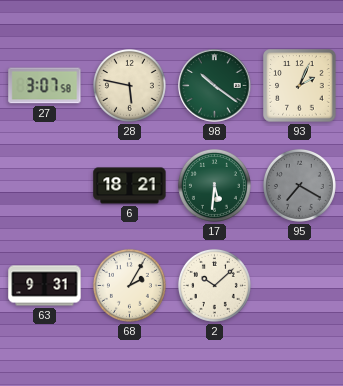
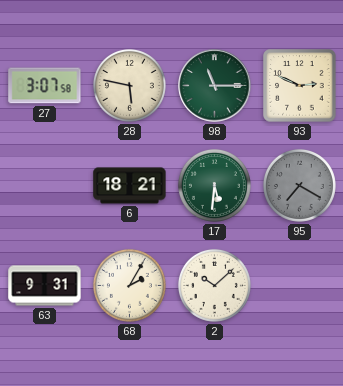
98: 10:21 -> 11:15
93: 2:04 -> 2:49
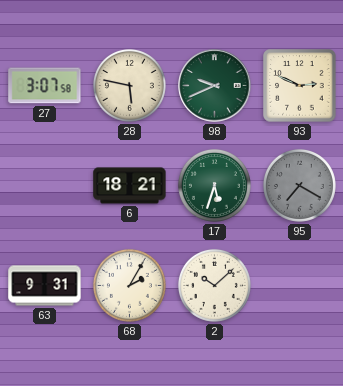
98: 11:15 -> 9:41
17: 5:31 -> 5:33
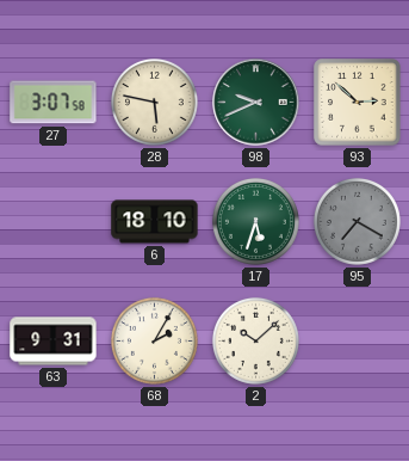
93: 2:49 -> 2:52
6: 18:21 -> 18:10
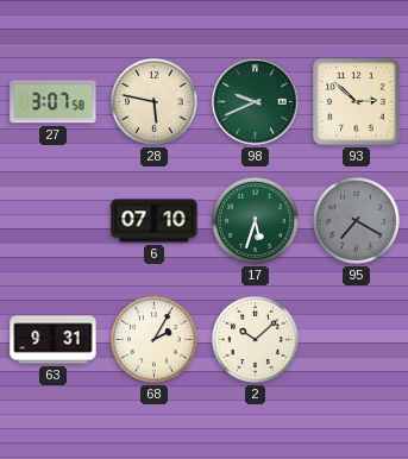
6: 18:10 -> 07:10
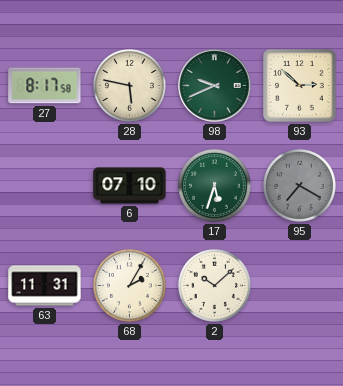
27: 3:07 -> 8:17
63: 9:31 -> 11:31
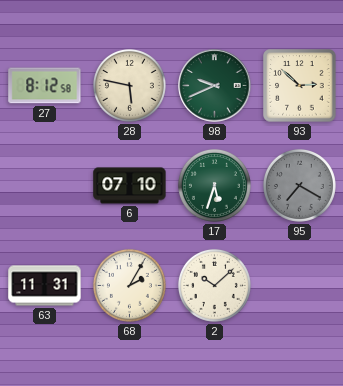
27: 8:17 -> 8:12
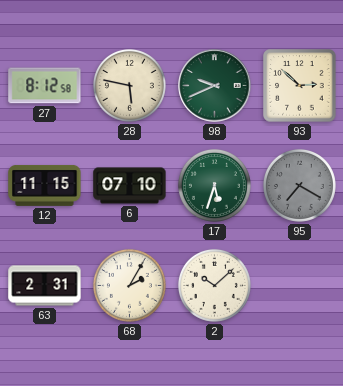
12: none -> 11:15
63: 11:31 -> 2:31
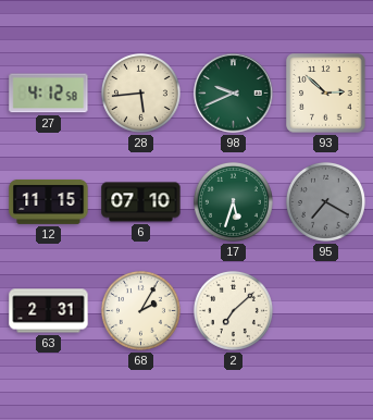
27: 8:12 -> 4:12
28: 5:47 -> 5:44
2: 10:08 -> 7:08
